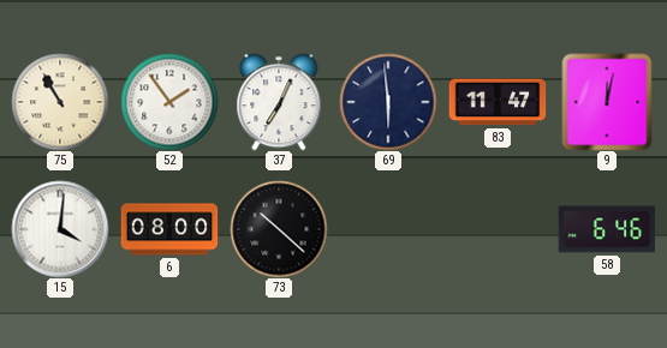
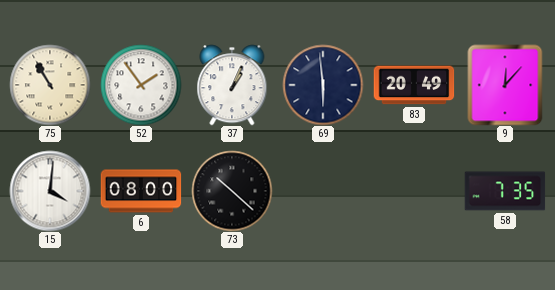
37: 7:04 -> 1:04
83: 11:47 -> 20:49
9: 12:02 -> 12:07
58: 6:46 -> 7:35
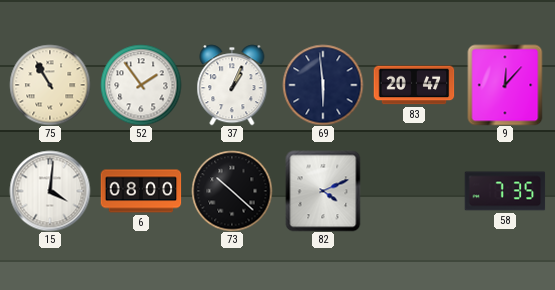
83: 20:49 -> 20:47
82: none -> 4:11
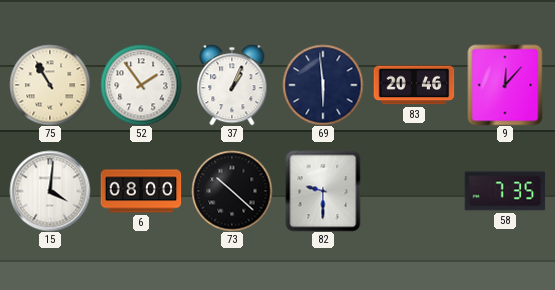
83: 20:47 -> 20:46
82: 4:11 -> 9:30
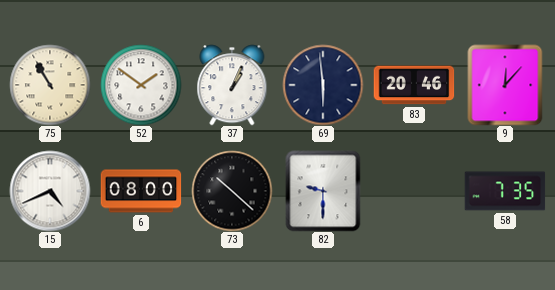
52: 1:54 -> 1:51
15: 4:01 -> 4:41
